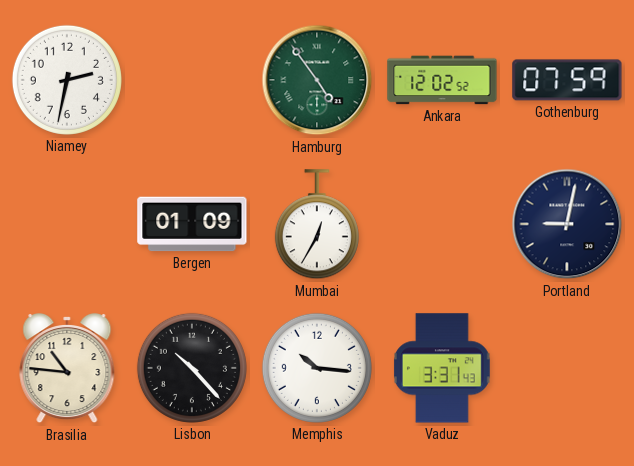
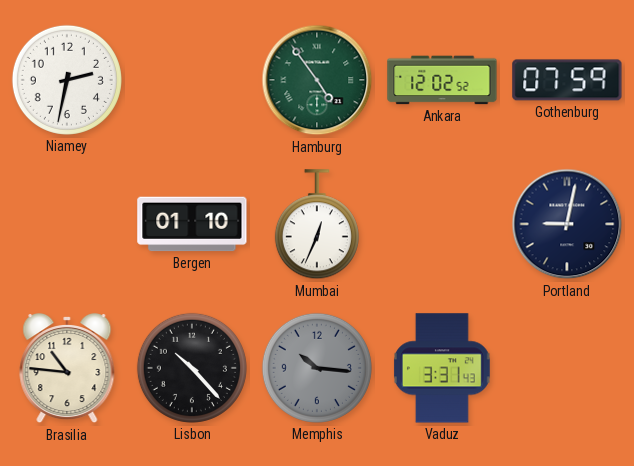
Bergen: 01:09 -> 01:10
Mumbai: 12:35 -> 12:34
Memphis dial: white -> grey
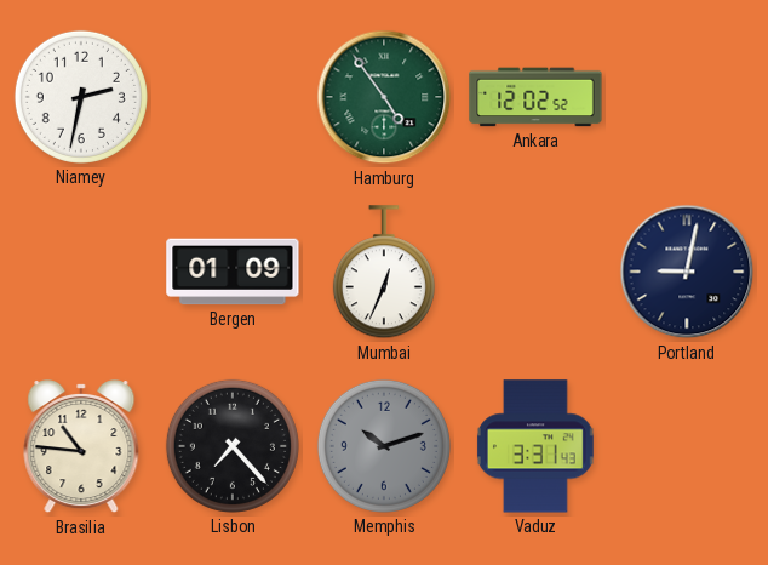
Gothenburg: 07:59 -> none
Bergen: 01:10 -> 01:09
Lisbon: 10:23 -> 7:23
Memphis: 10:16 -> 10:12
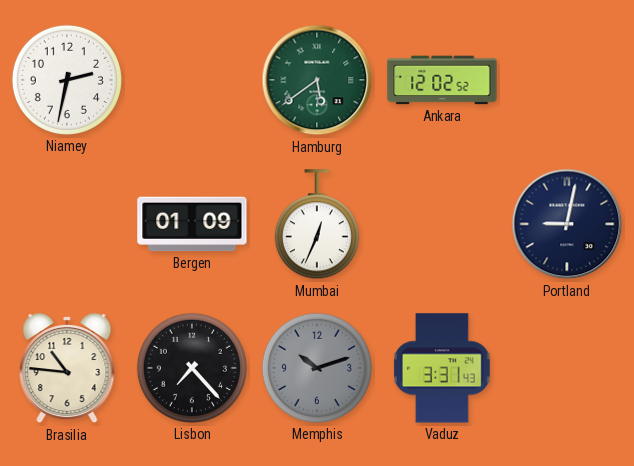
Hamburg: 4:54 -> 5:39
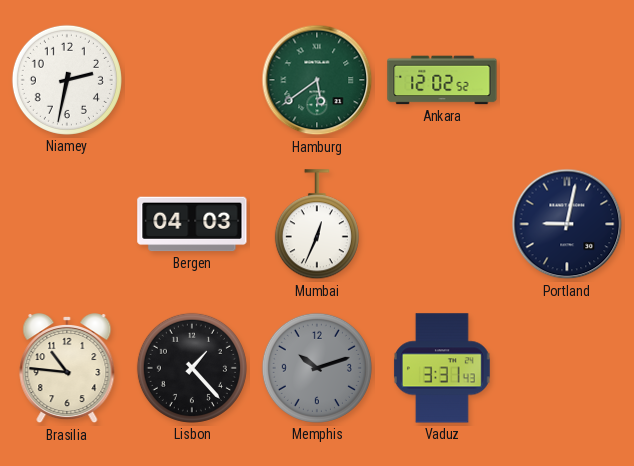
Bergen: 01:09 -> 04:03
Lisbon: 7:23 -> 1:23
